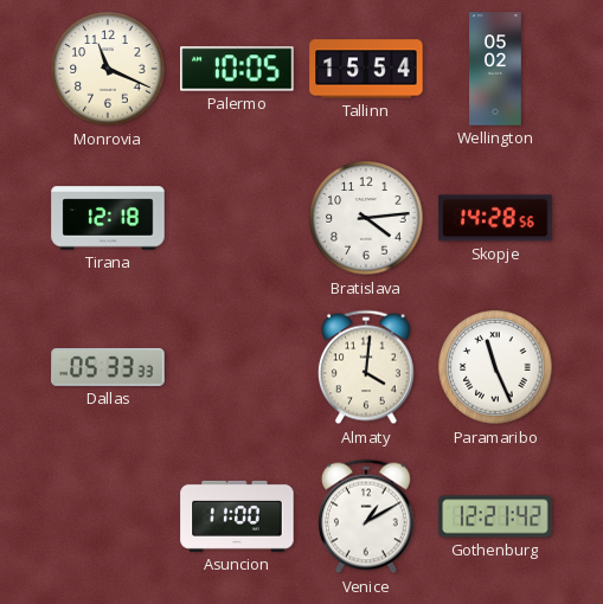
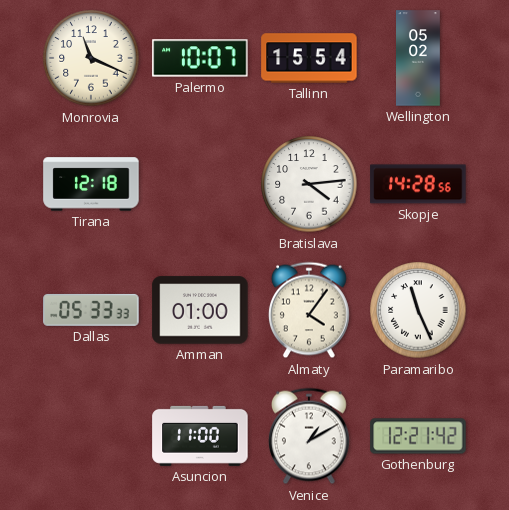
Palermo: 10:05 -> 10:07
Amman: none -> 01:00
Almaty: 4:01 -> 4:06
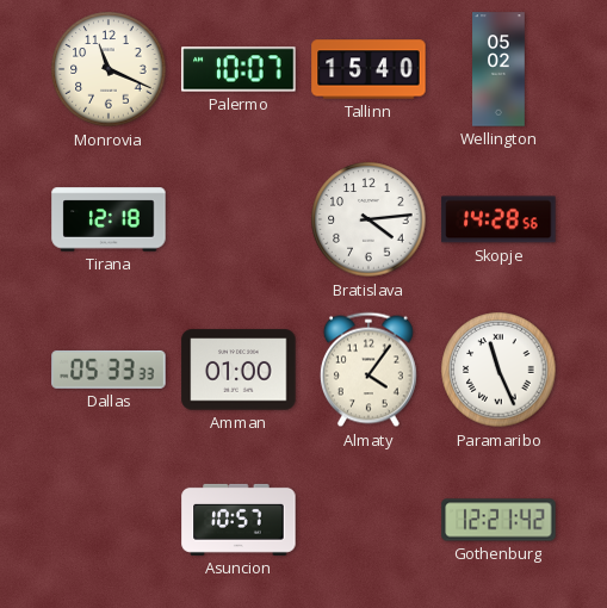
Tallinn: 15:54 -> 15:40
Asuncion: 11:00 -> 10:57
Venice: 1:10 -> none
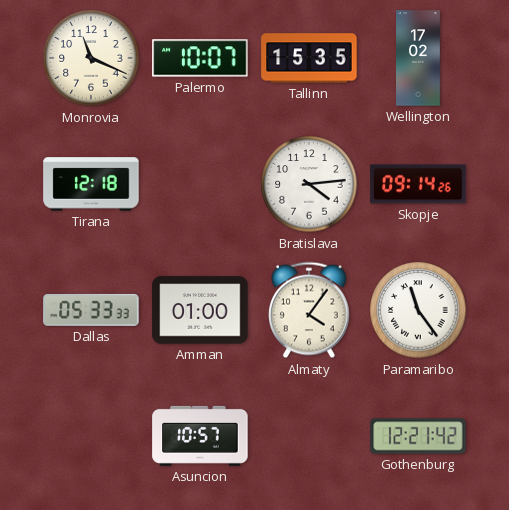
Tallinn: 15:40 -> 15:35
Wellington: 05:02 -> 17:02
Skopje: 14:28 -> 09:14
Paramaribo: 11:26 -> 11:24
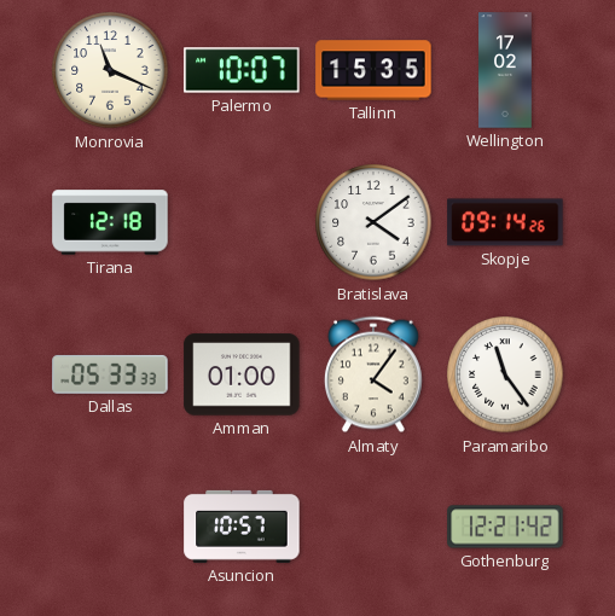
Bratislava: 4:14 -> 4:09
